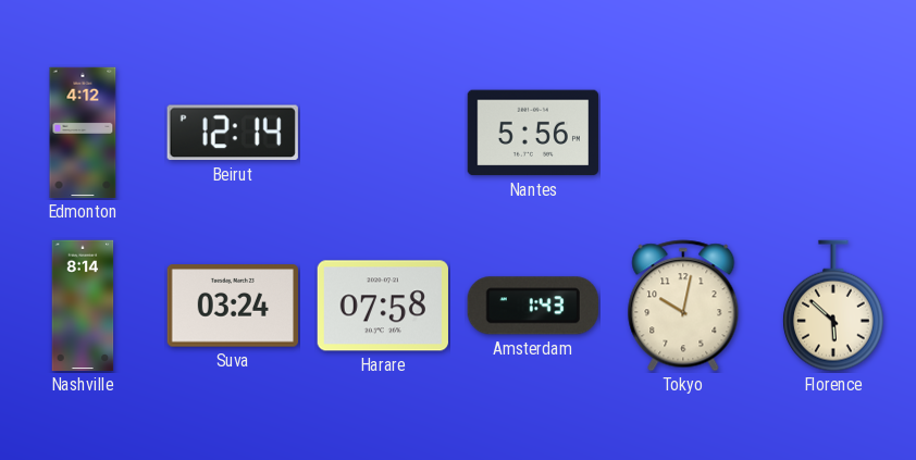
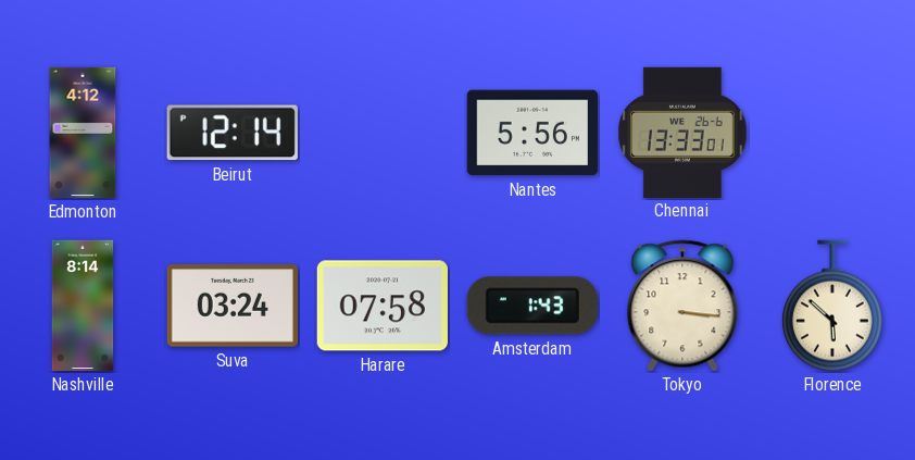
Chennai: none -> 13:33
Tokyo: 10:02 -> 3:16
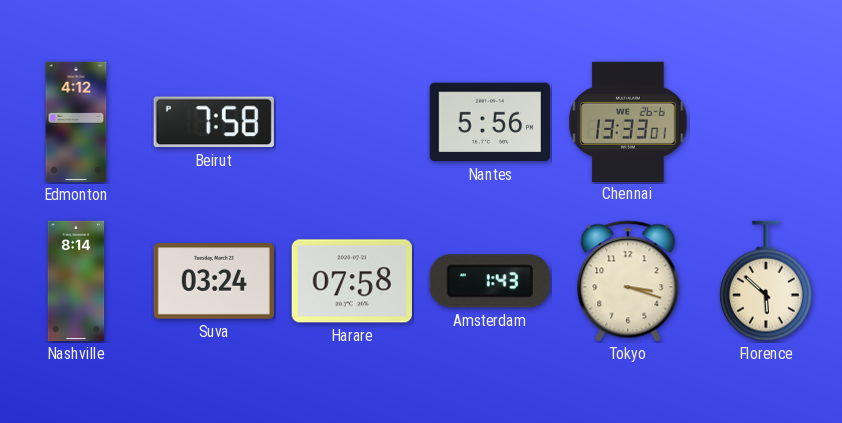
Beirut: 12:14 -> 7:58
Tokyo: 3:16 -> 3:18
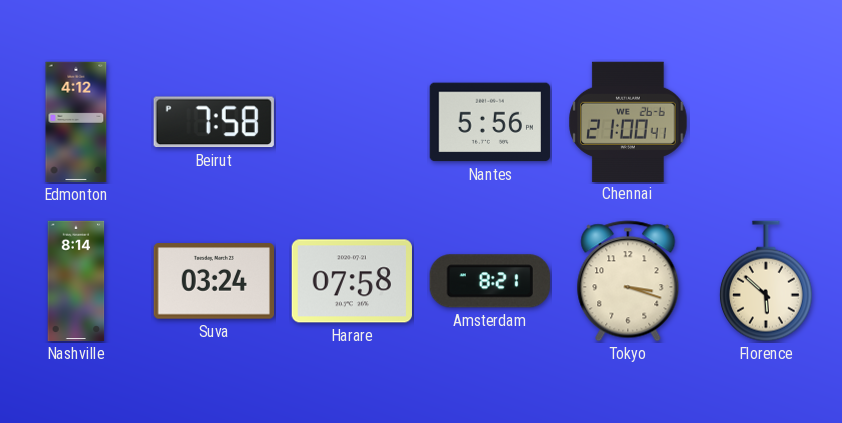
Chennai: 13:33 -> 21:00
Amsterdam: 1:43 -> 8:21
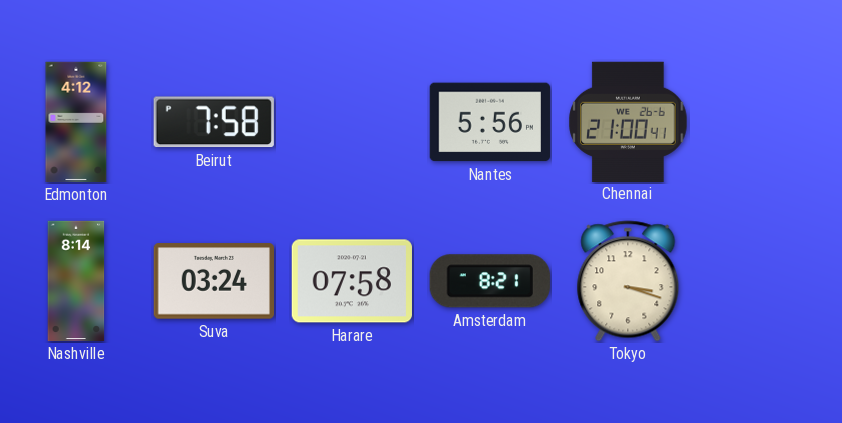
Florence: 5:52 -> none
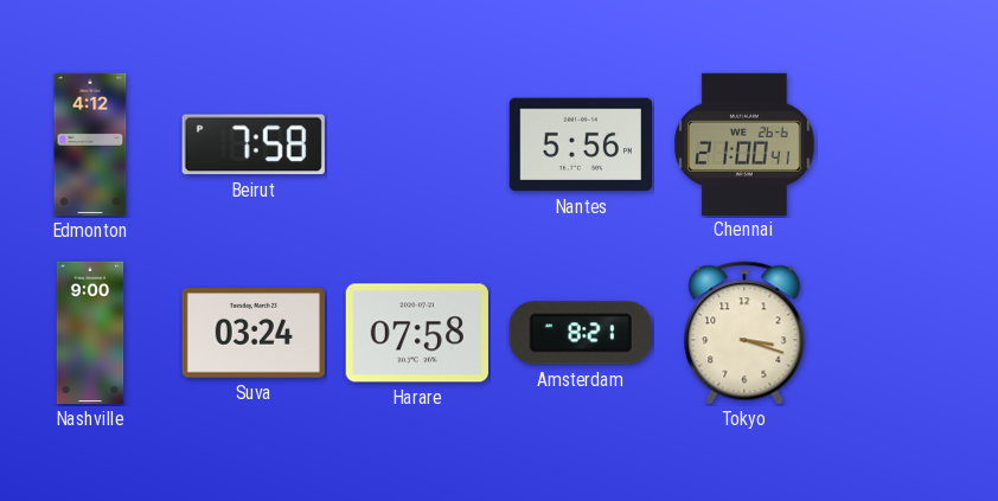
Nashville: 8:14 -> 9:00
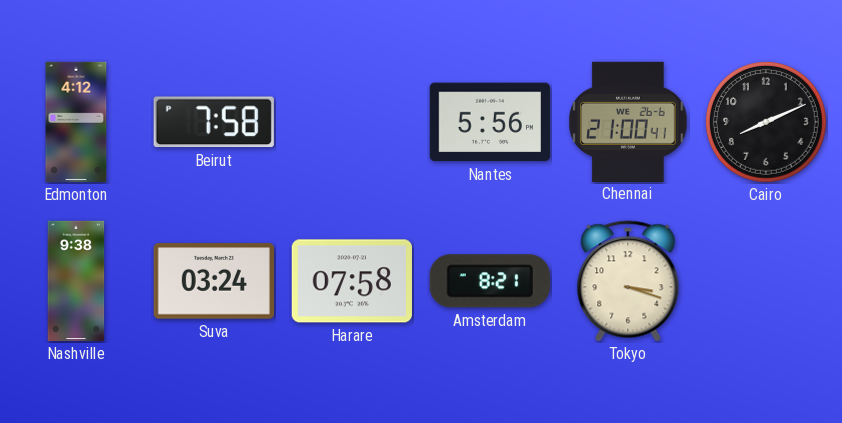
Cairo: none -> 8:11
Nashville: 9:00 -> 9:38
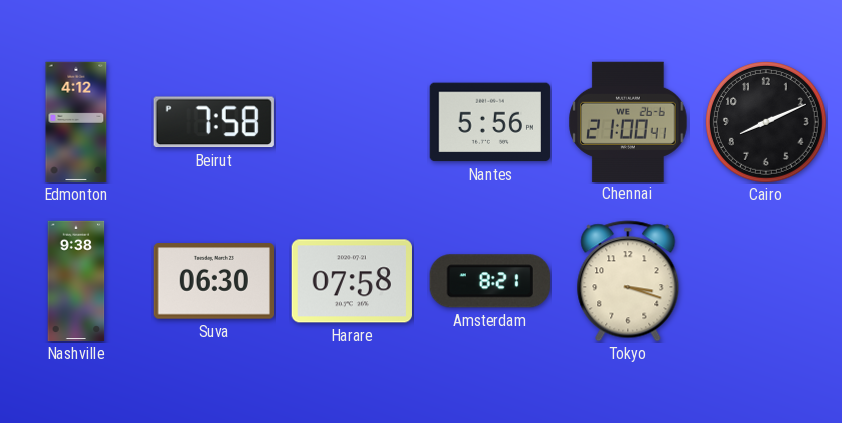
Suva: 03:24 -> 06:30
